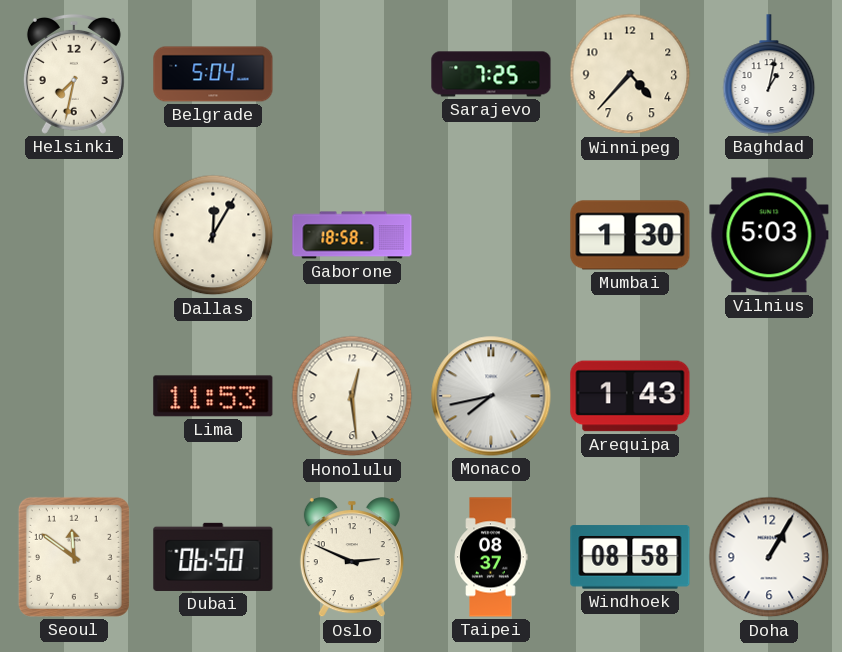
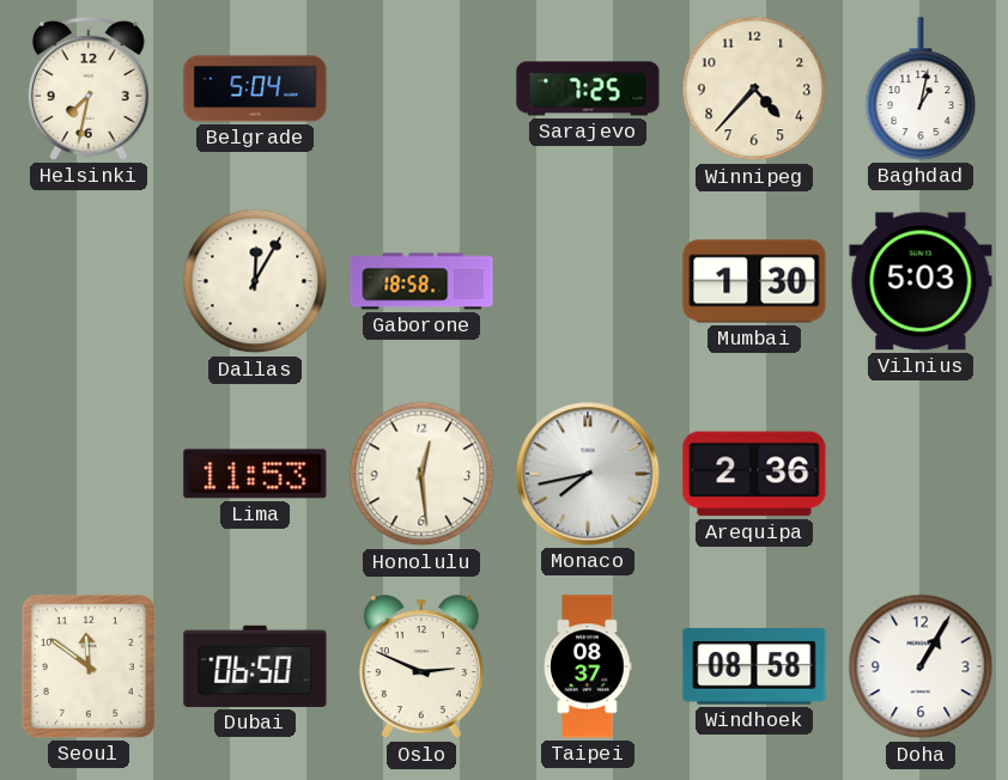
Arequipa: 1:43 -> 2:36
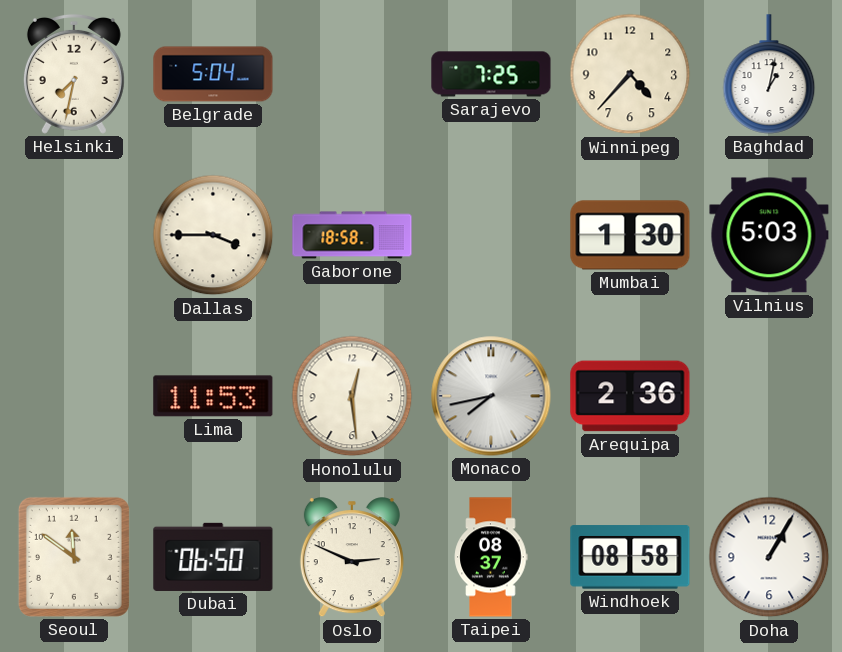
Dallas: 12:05 -> 3:45
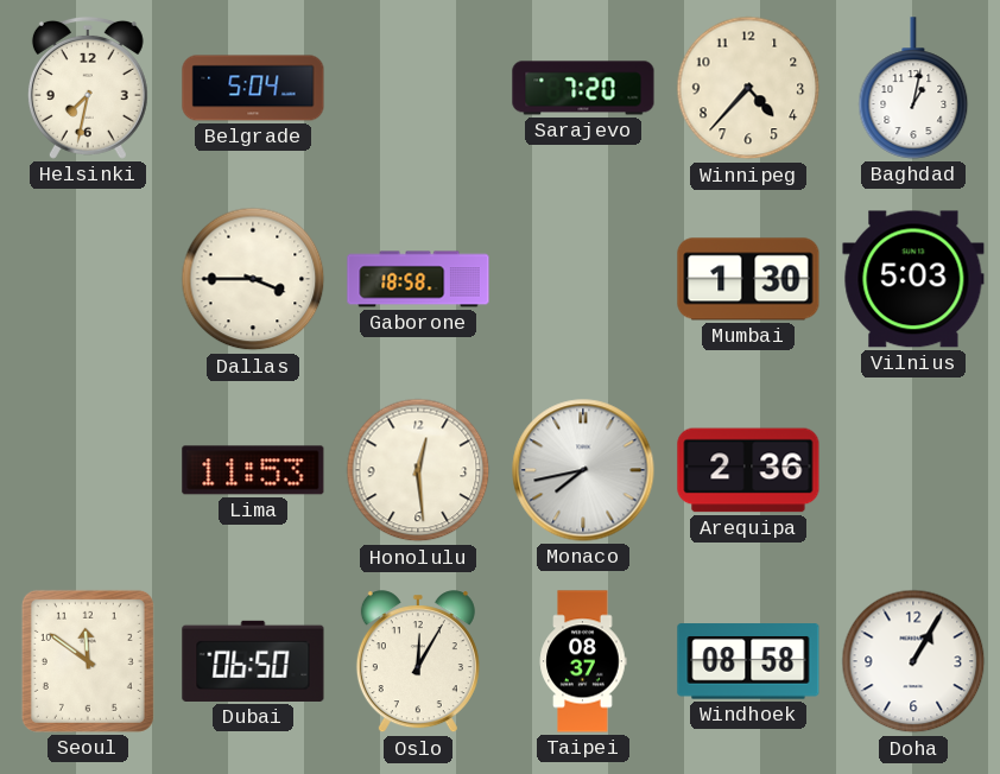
Sarajevo: 7:25 -> 7:20
Oslo: 2:49 -> 12:05
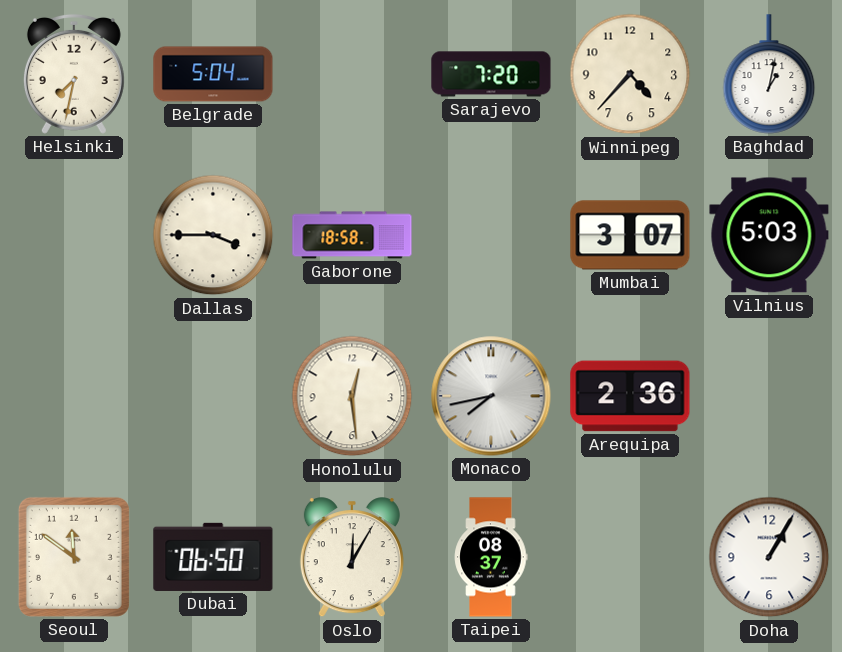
Mumbai: 1:30 -> 3:07
Lima: 11:53 -> none
Windhoek: 08:58 -> none
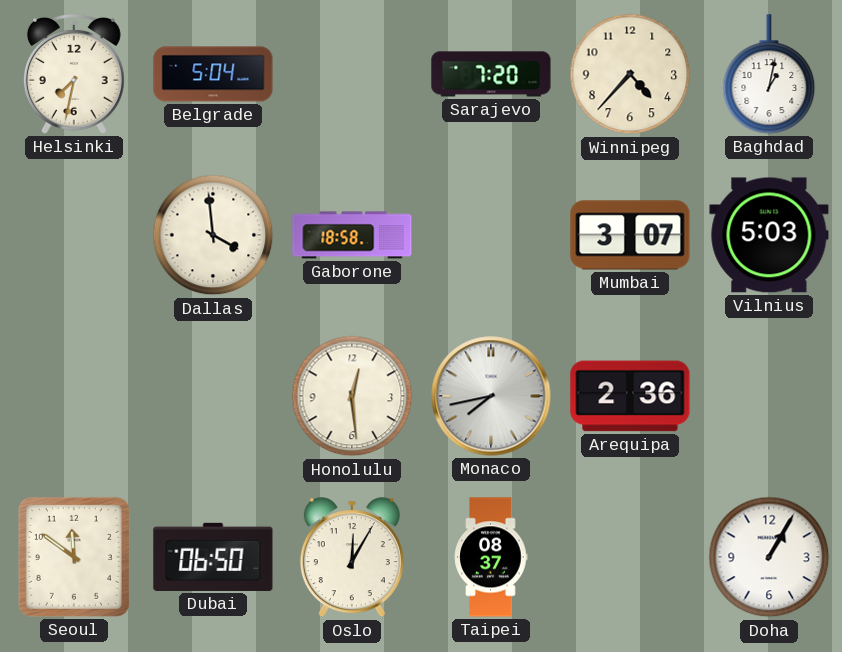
Dallas: 3:45 -> 3:59
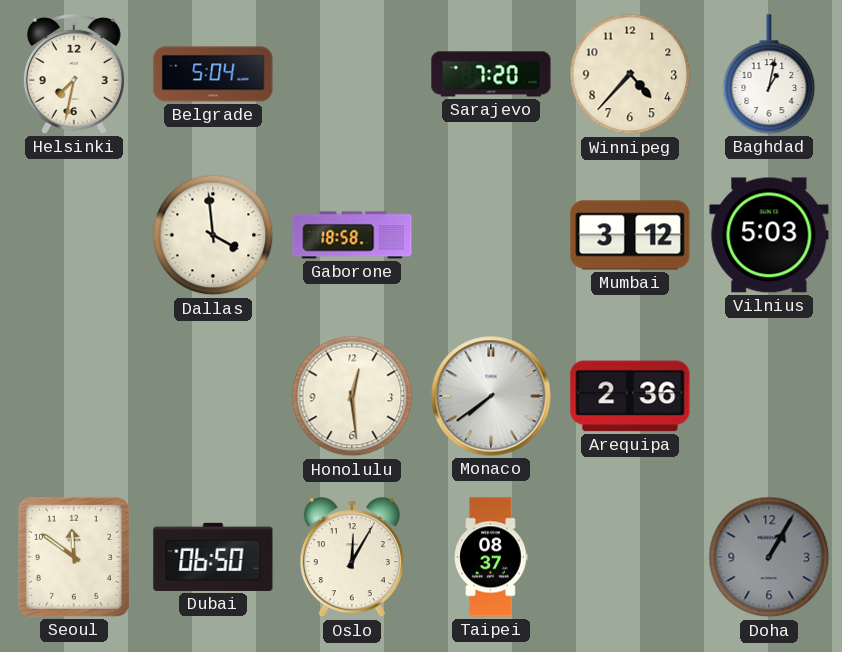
Mumbai: 3:07 -> 3:12
Monaco: 7:43 -> 7:39
Doha dial: white -> grey
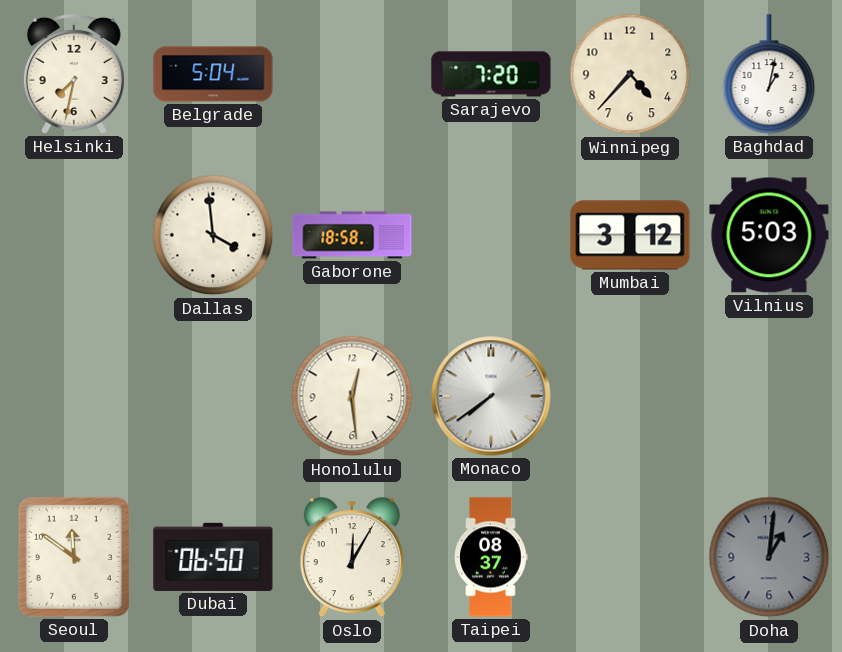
Arequipa: 2:36 -> none
Doha: 1:05 -> 1:01
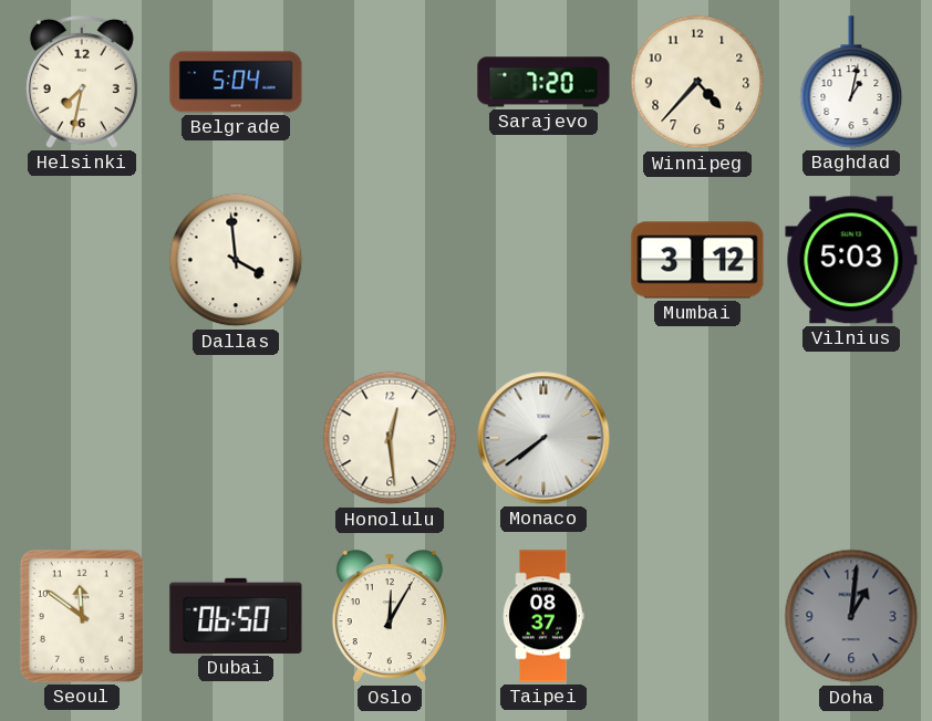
Gaborone: 18:58 -> none
